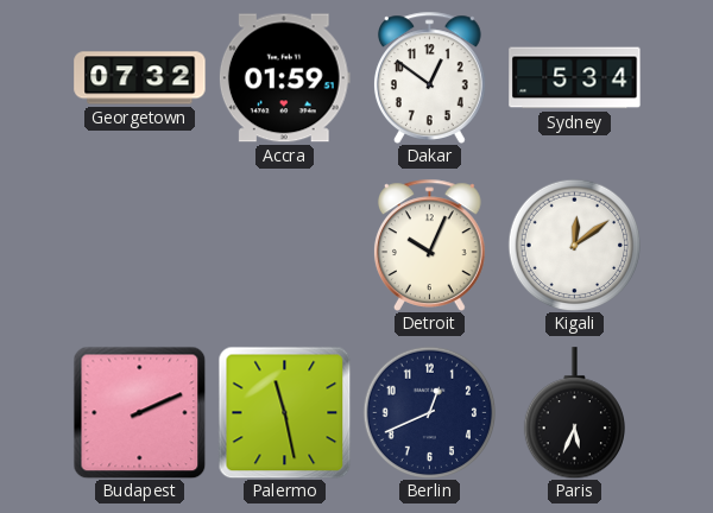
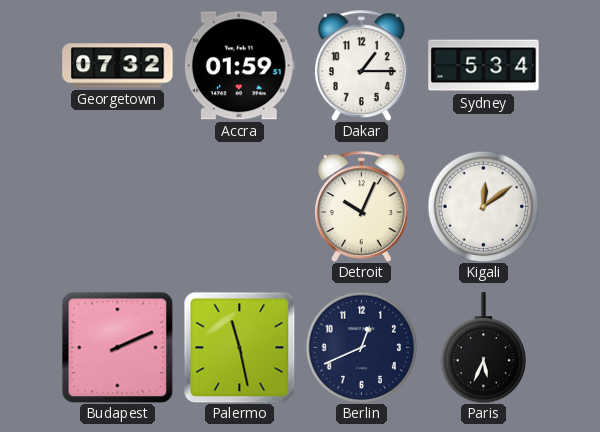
Dakar: 12:51 -> 1:15
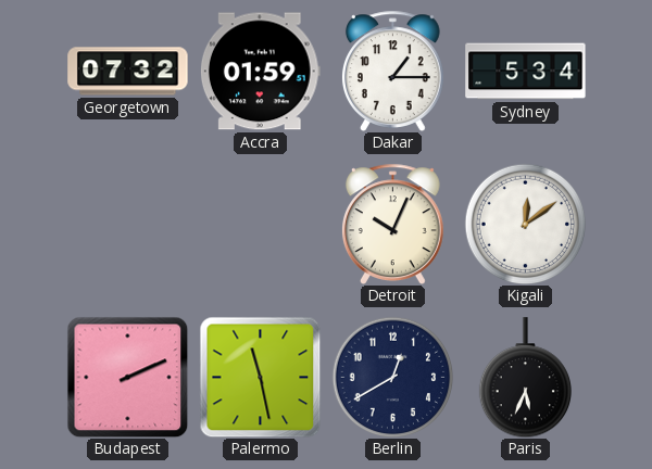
Berlin: 12:41 -> 12:40
